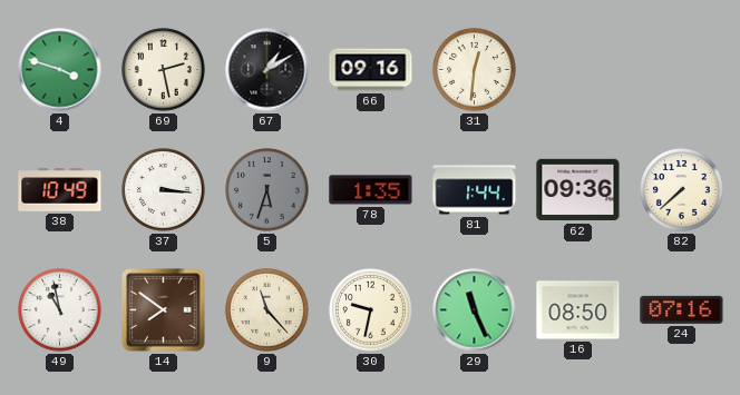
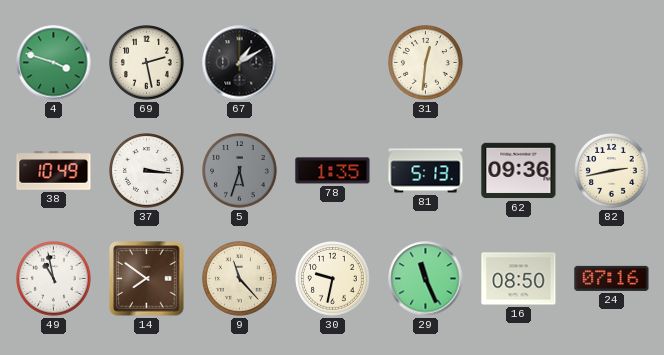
66: 09:16 -> none
81: 1:44 -> 5:13
82: 7:38 -> 2:43
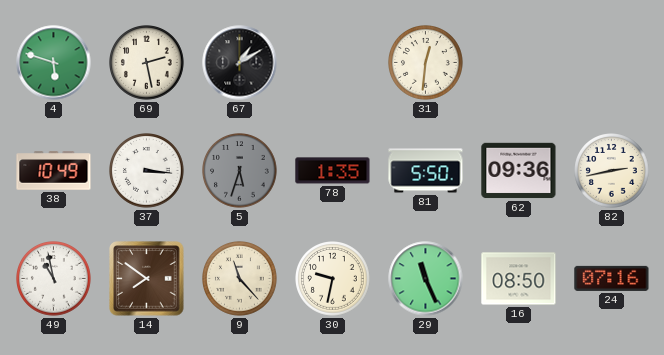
4: 3:48 -> 5:48
81: 5:13 -> 5:50
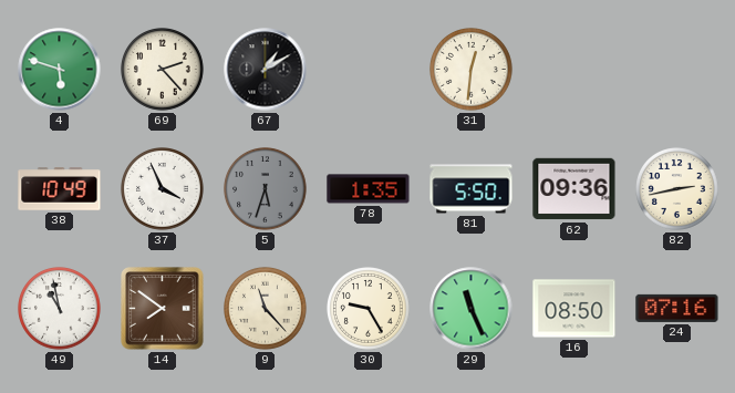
69: 2:28 -> 2:23
37: 3:16 -> 3:56
30: 9:32 -> 9:25
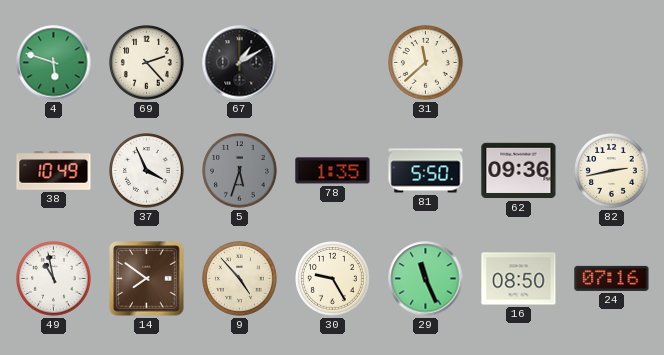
31: 12:31 -> 11:38
9: 11:23 -> 4:53
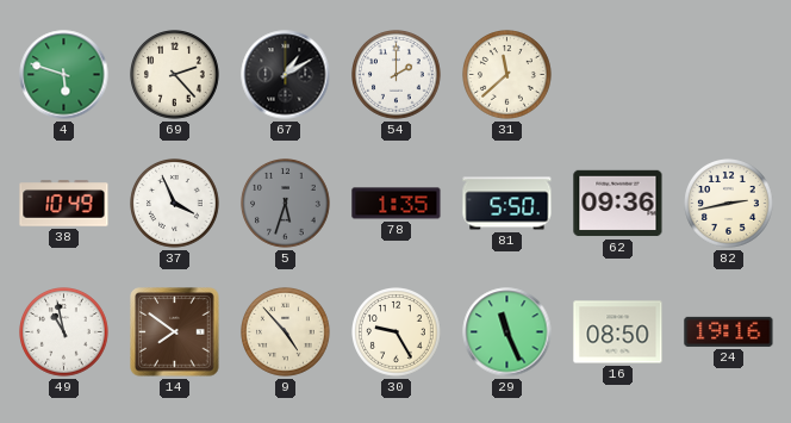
54: none -> 2:00
24: 07:16 -> 19:16
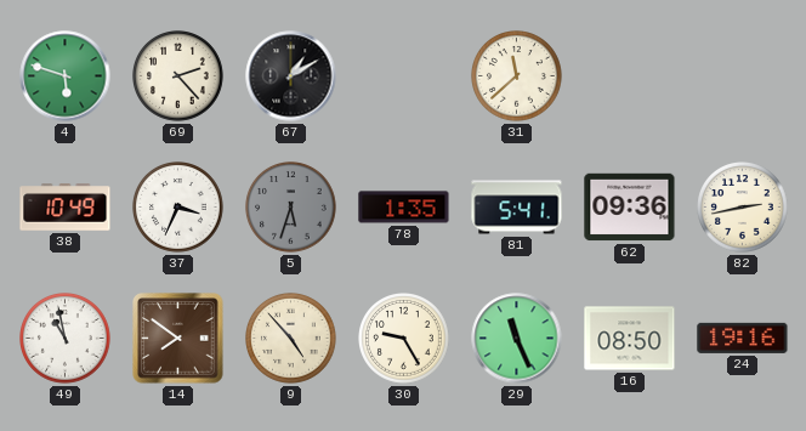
54: 2:00 -> none
37: 3:56 -> 3:34
81: 5:50 -> 5:41
